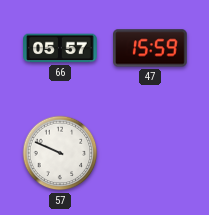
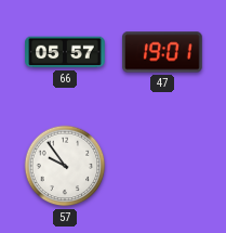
47: 15:59 -> 19:01
57: 9:49 -> 9:54
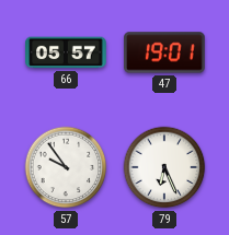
79: none -> 6:26
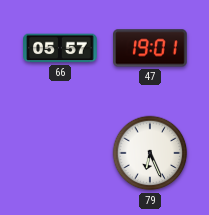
57: 9:54 -> none
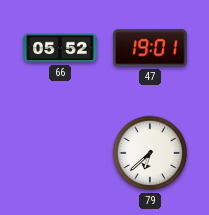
66: 05:57 -> 05:52
79: 6:26 -> 6:38
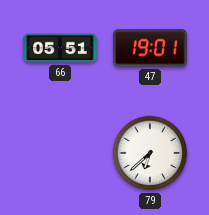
66: 05:52 -> 05:51
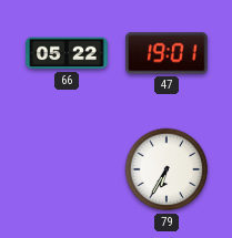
66: 05:51 -> 05:22
79: 6:38 -> 6:35
